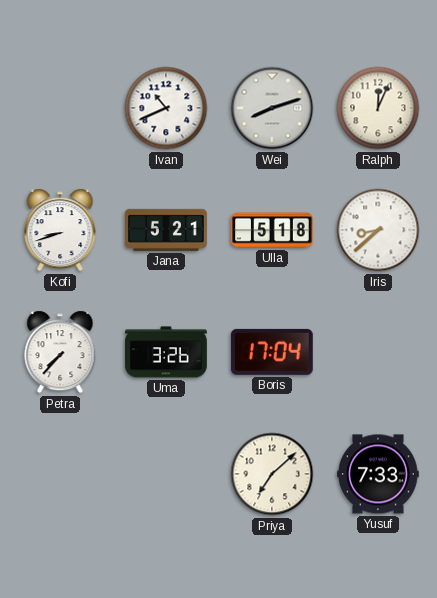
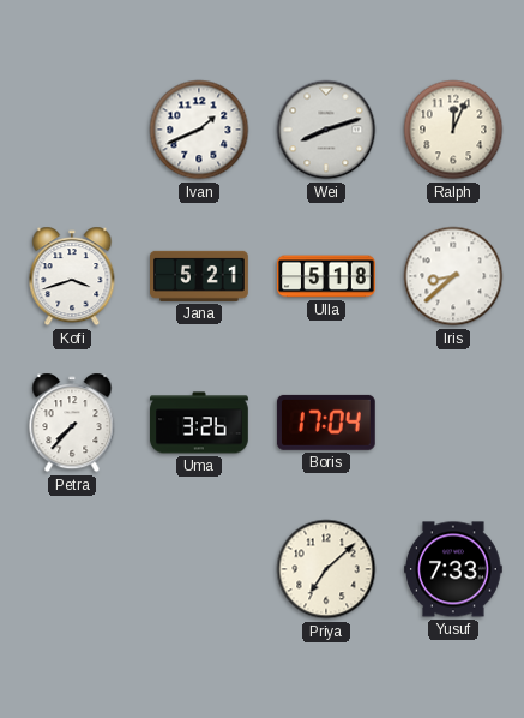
Ivan: 10:41 -> 1:41
Kofi: 8:42 -> 3:42
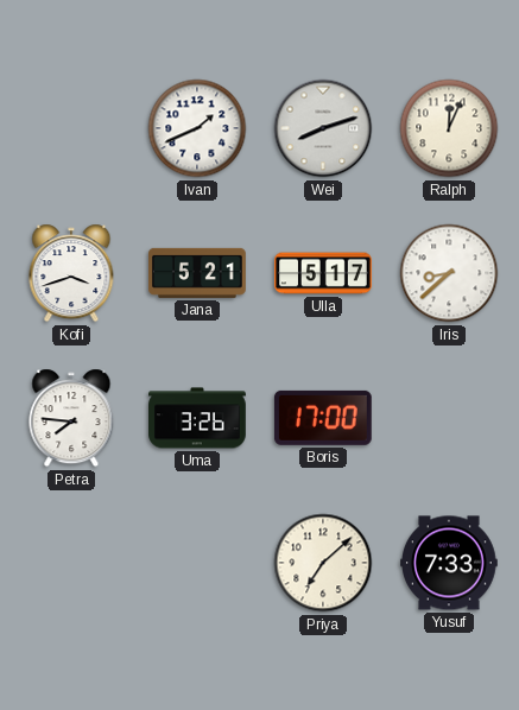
Ulla: 5:18 -> 5:17
Petra: 7:37 -> 7:46
Boris: 17:04 -> 17:00
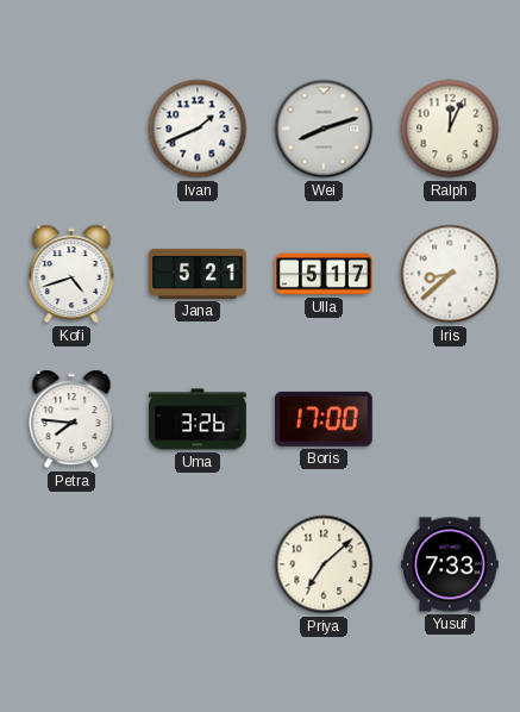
Kofi: 3:42 -> 4:42
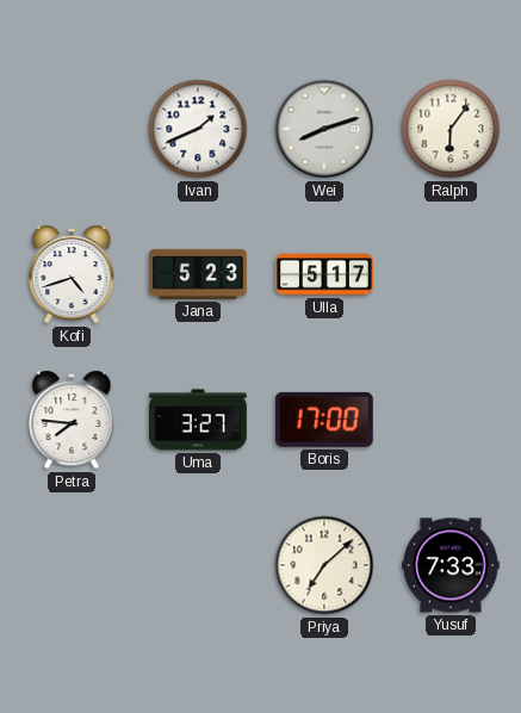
Ralph: 12:04 -> 6:06
Jana: 5:21 -> 5:23
Iris: 8:38 -> none
Uma: 3:26 -> 3:27
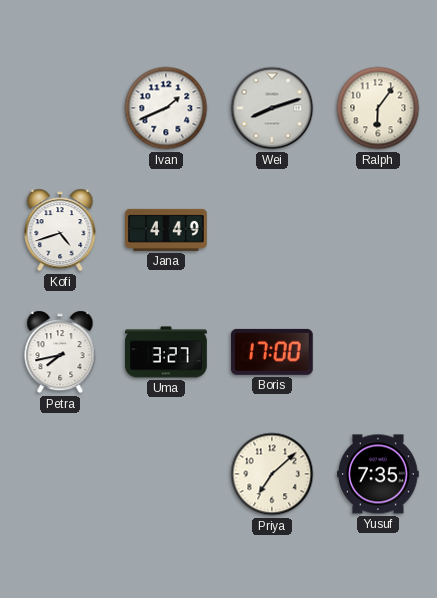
Jana: 5:23 -> 4:49
Ulla: 5:17 -> none
Petra: 7:46 -> 7:43
Yusuf: 7:33 -> 7:35
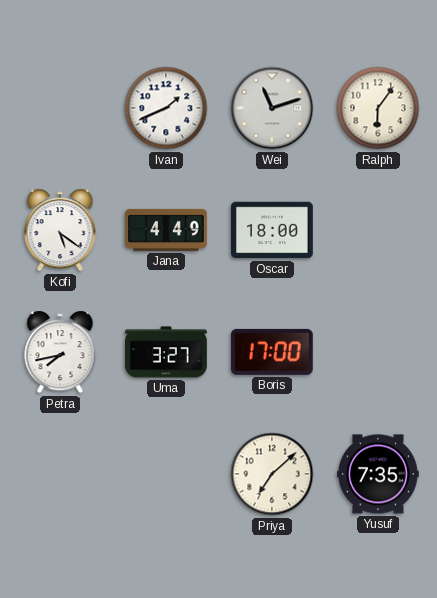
Wei: 8:12 -> 11:12
Kofi: 4:42 -> 5:21
Oscar: none -> 18:00
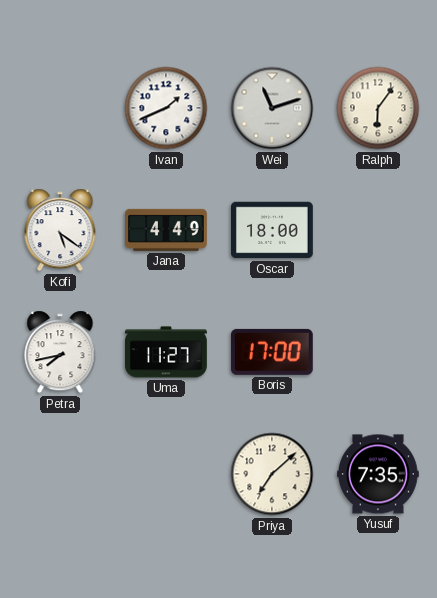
Uma: 3:27 -> 11:27
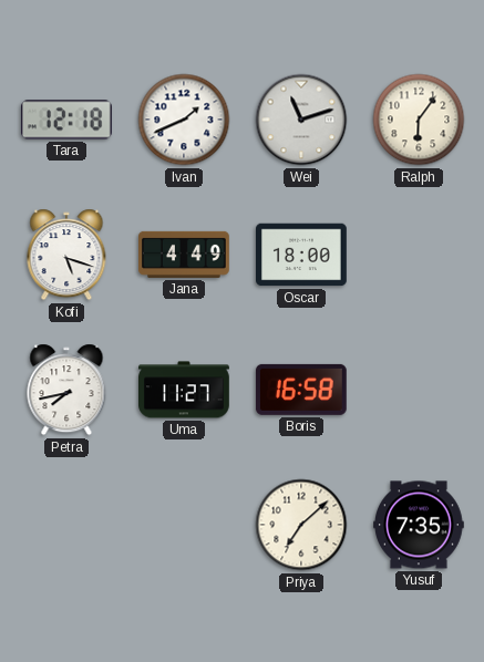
Tara: none -> 12:18
Kofi: 5:21 -> 5:18
Boris: 17:00 -> 16:58
